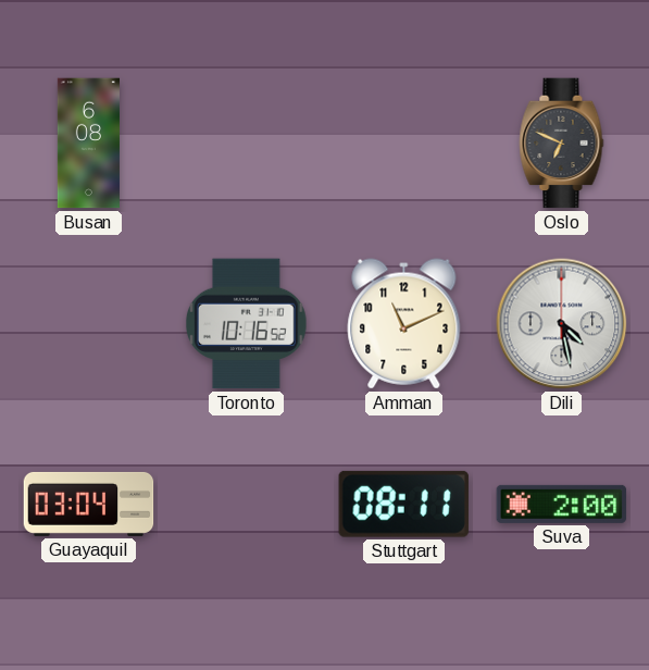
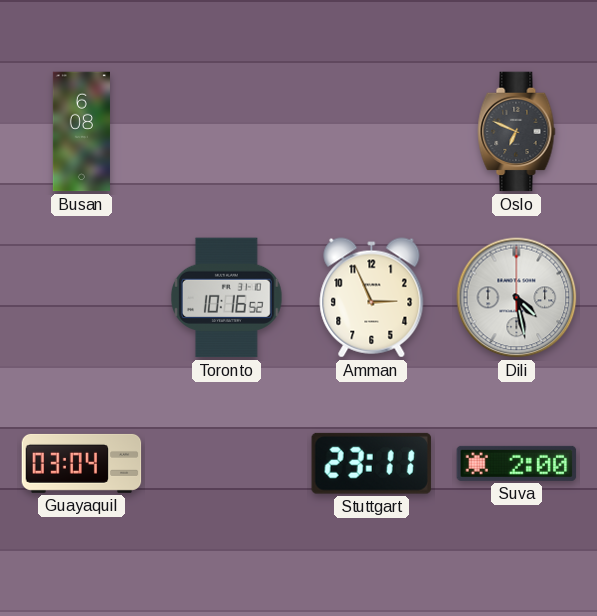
Amman: 11:11 -> 2:56
Stuttgart: 08:11 -> 23:11
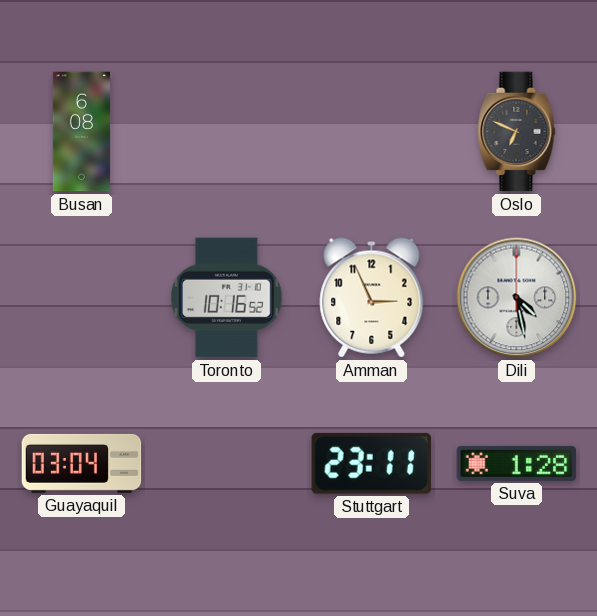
Suva: 2:00 -> 1:28
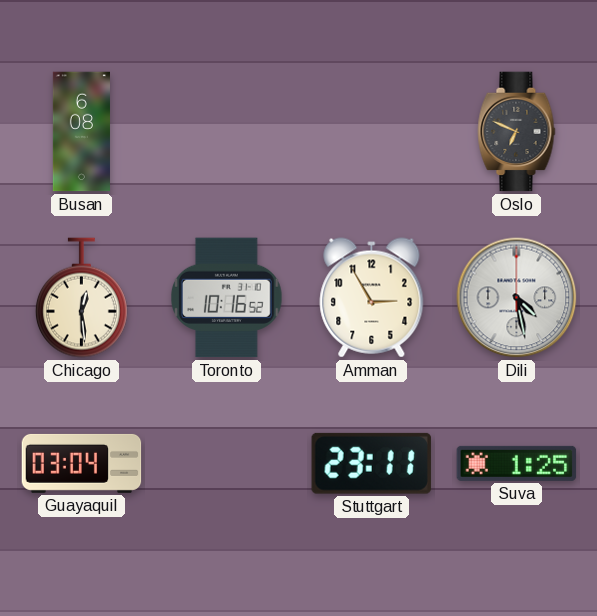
Chicago: none -> 12:29
Amman: 2:56 -> 2:55
Suva: 1:28 -> 1:25
